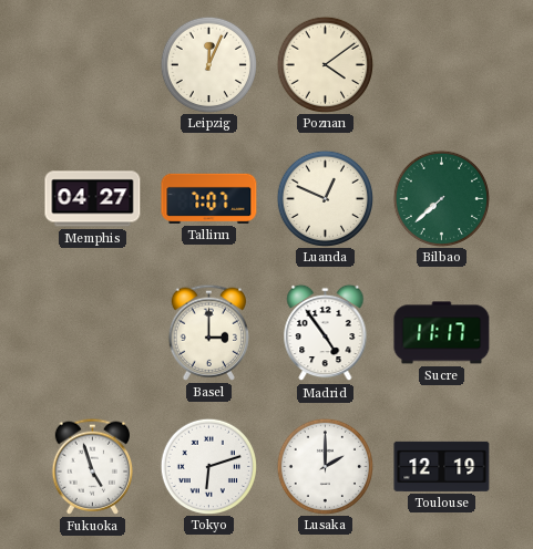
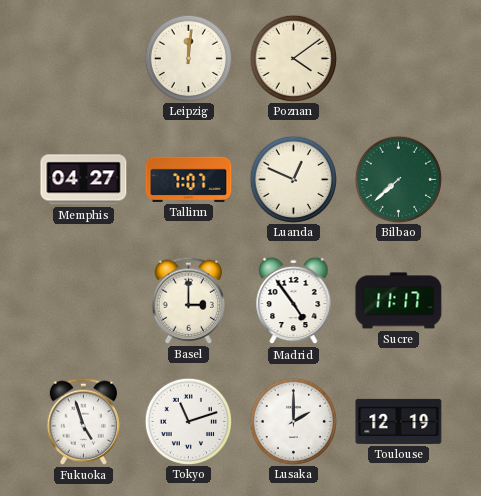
Leipzig: 12:04 -> 12:01
Tokyo: 6:12 -> 11:12
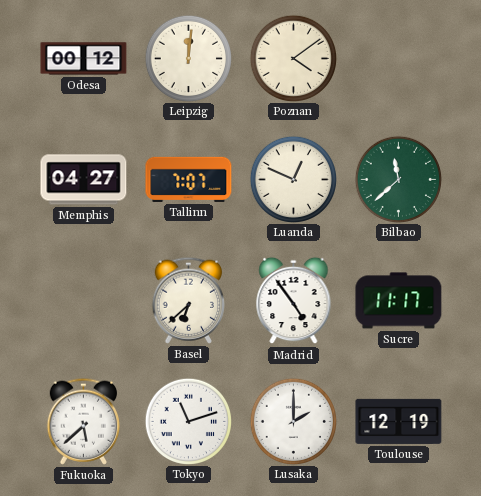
Odesa: none -> 00:12
Bilbao: 7:38 -> 11:38
Basel: 3:00 -> 6:38
Fukuoka: 4:57 -> 5:38
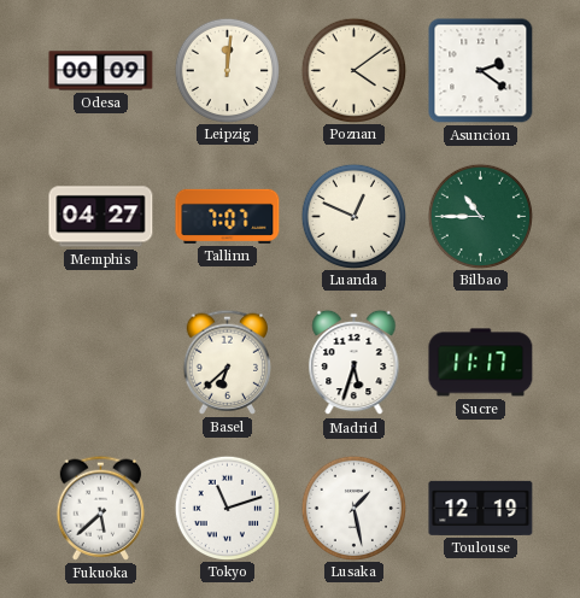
Odesa: 00:12 -> 00:09
Asuncion: none -> 2:21
Bilbao: 11:38 -> 10:45
Madrid: 4:54 -> 5:33
Lusaka: 2:00 -> 1:28
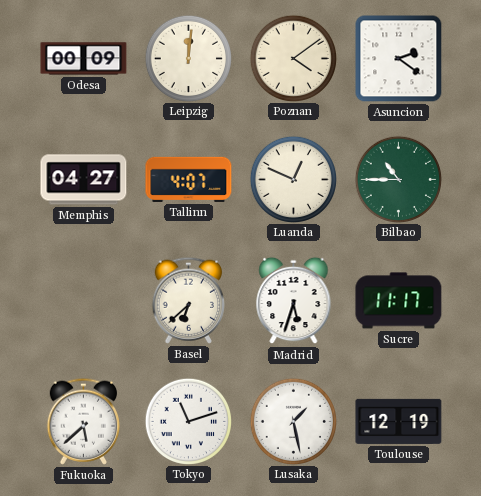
Tallinn: 7:07 -> 4:07
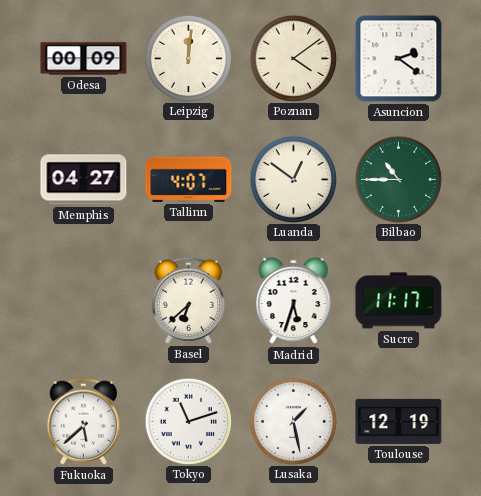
Luanda: 12:49 -> 12:51
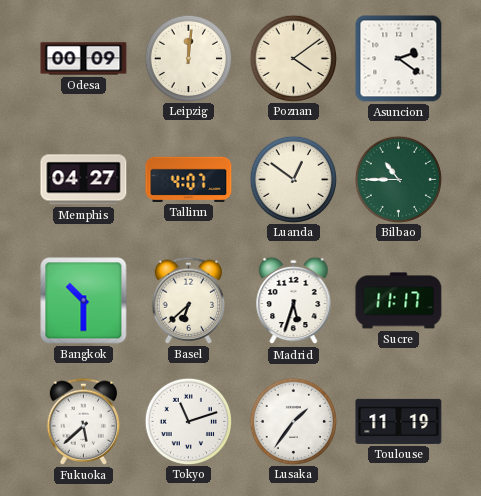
Bangkok: none -> 10:30
Lusaka: 1:28 -> 1:36
Toulouse: 12:19 -> 11:19
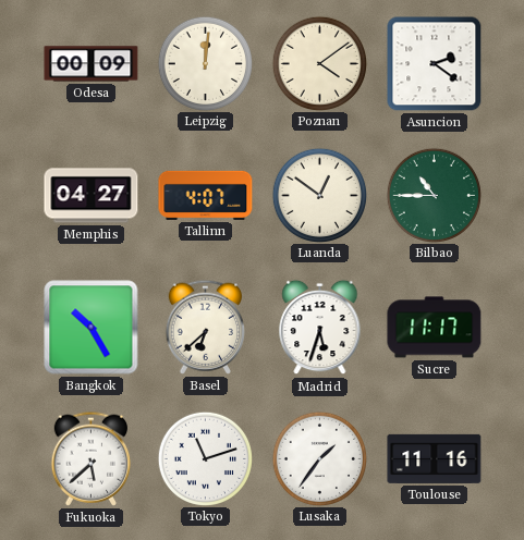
Bangkok: 10:30 -> 10:25
Toulouse: 11:19 -> 11:16
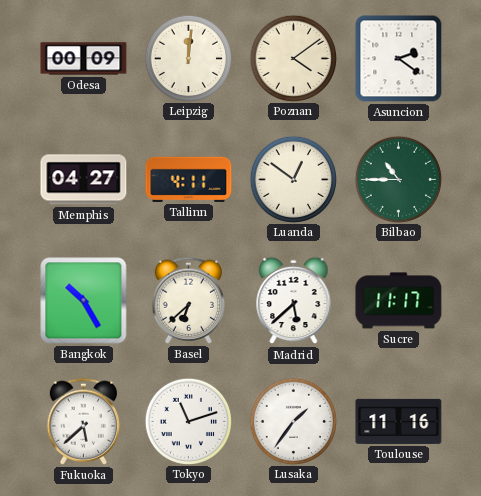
Tallinn: 4:07 -> 4:11
Madrid: 5:33 -> 5:38
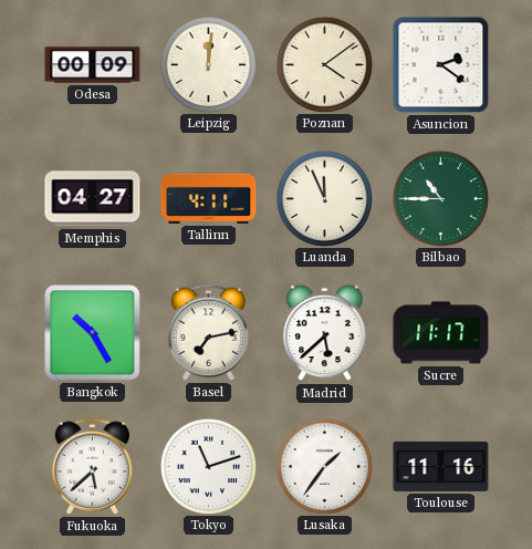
Luanda: 12:51 -> 11:56
Basel: 6:38 -> 7:13
